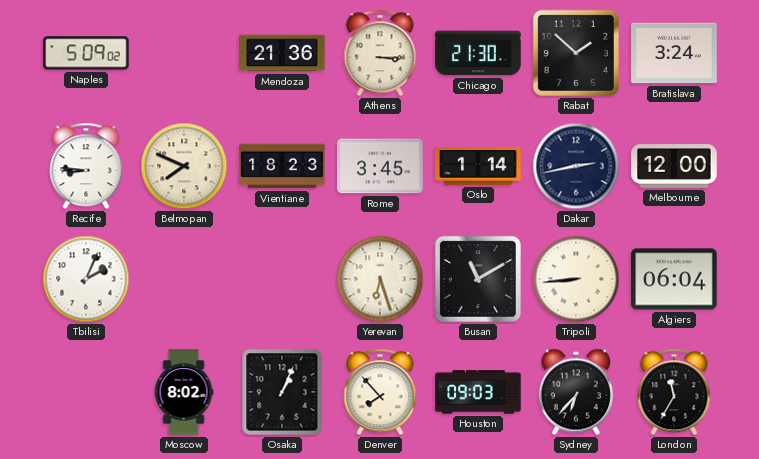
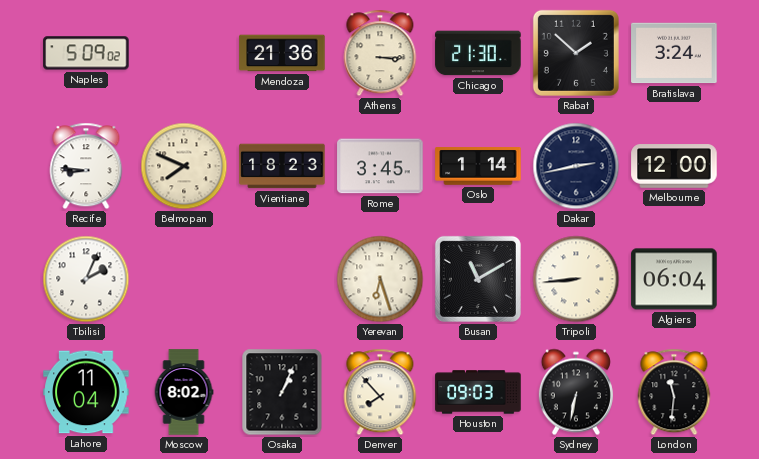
Lahore: none -> 11:04
Sydney: 6:37 -> 6:32
London: 11:35 -> 11:31
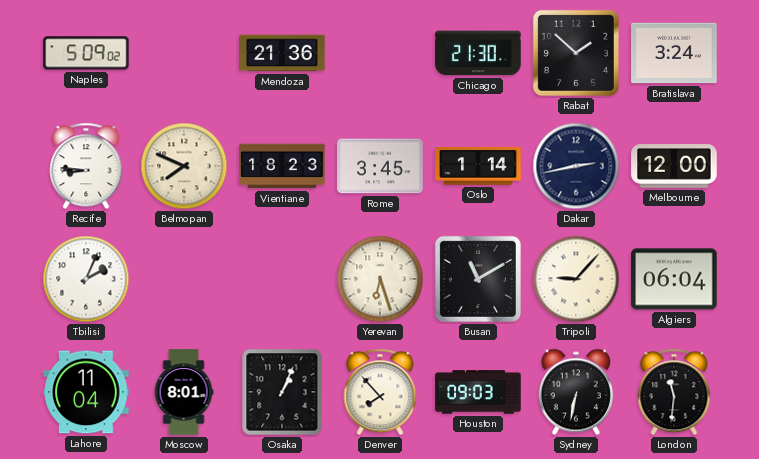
Athens: 3:15 -> none
Tripoli: 8:44 -> 9:07
Moscow: 8:02 -> 8:01
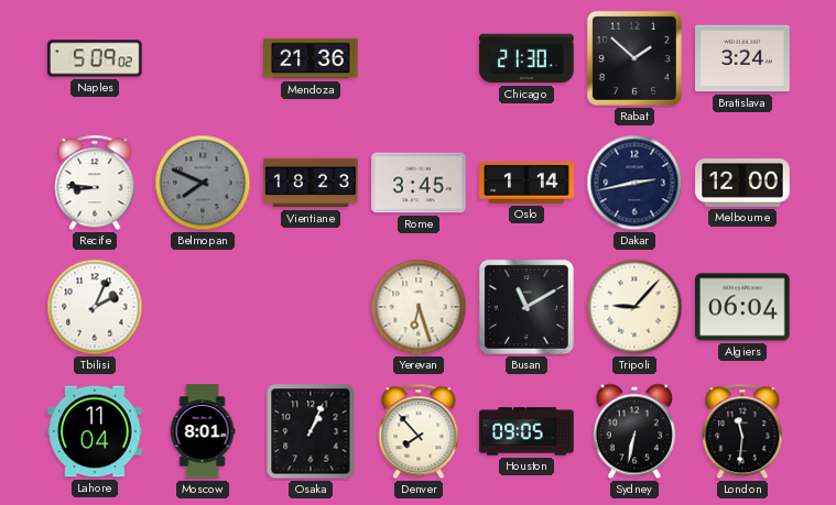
Belmopan dial: cream -> grey
Houston: 09:03 -> 09:05
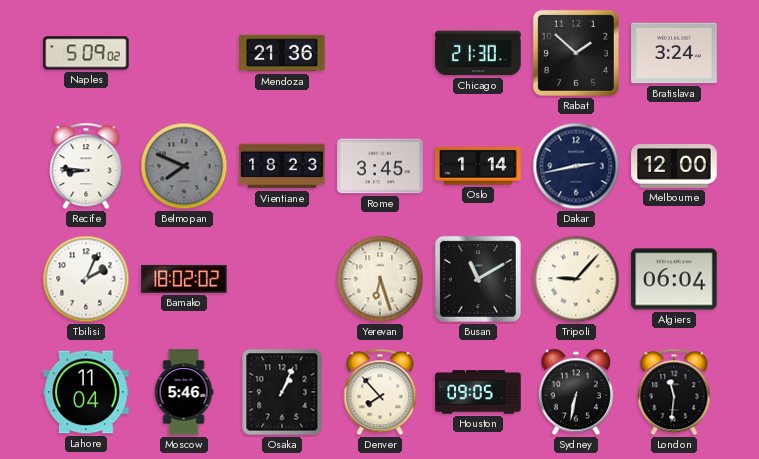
Bamako: none -> 18:02
Moscow: 8:01 -> 5:46
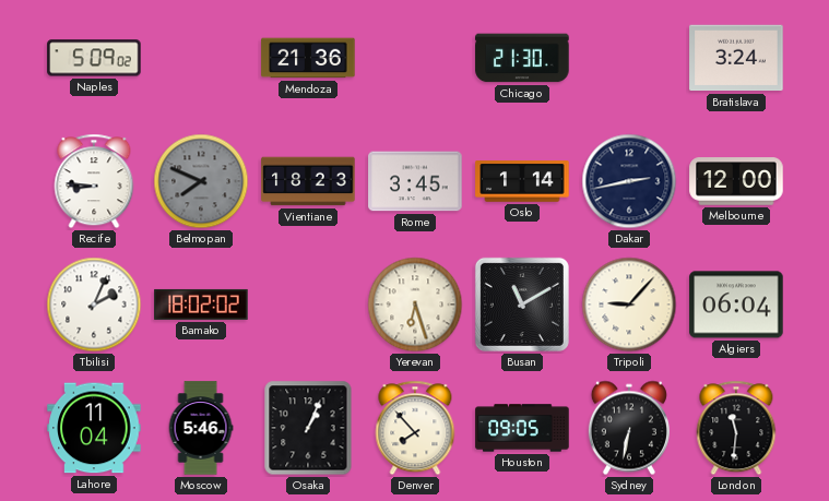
Rabat: 1:52 -> none
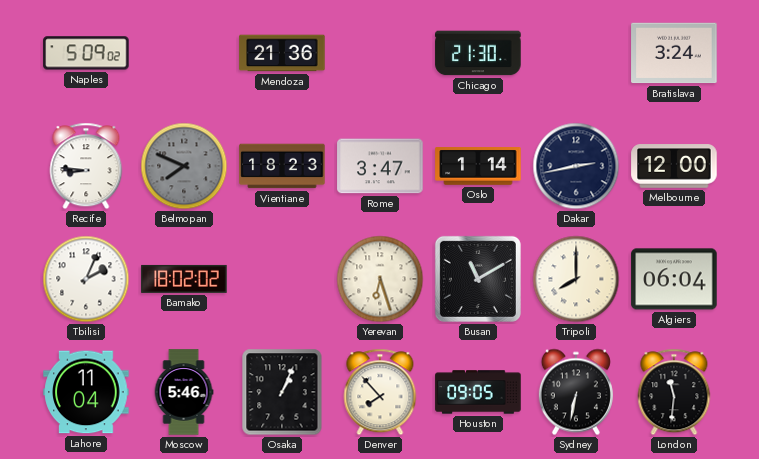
Rome: 3:45 -> 3:47
Tripoli: 9:07 -> 8:00
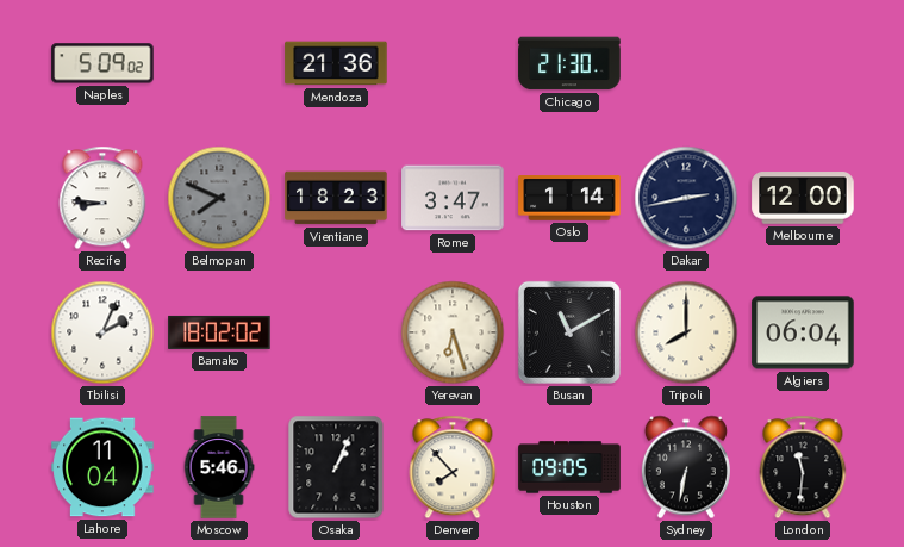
Bratislava: 3:24 -> none
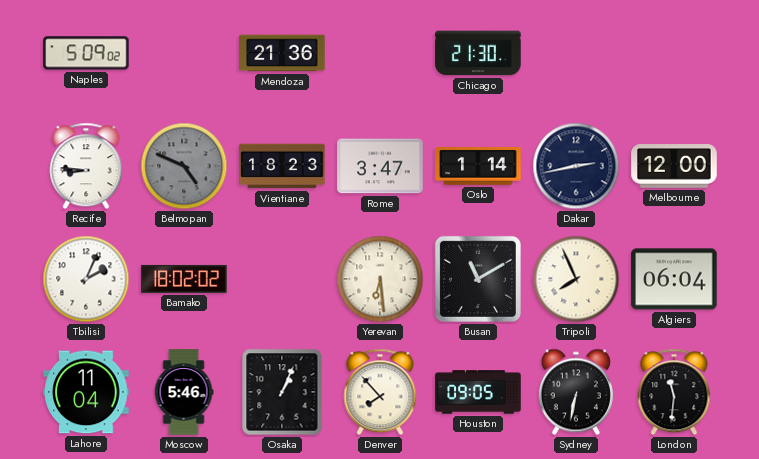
Belmopan: 7:49 -> 4:49
Yerevan: 6:27 -> 6:29
Tripoli: 8:00 -> 7:56
